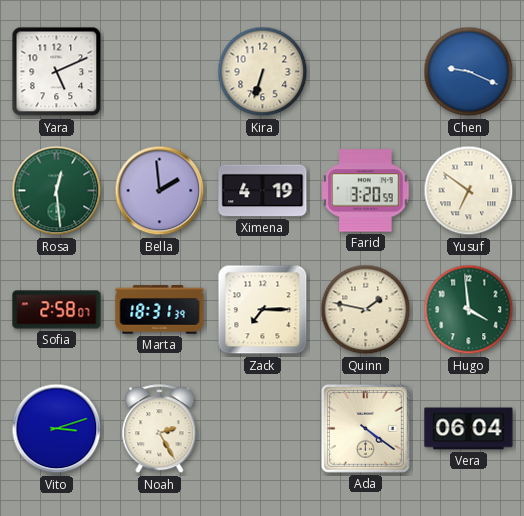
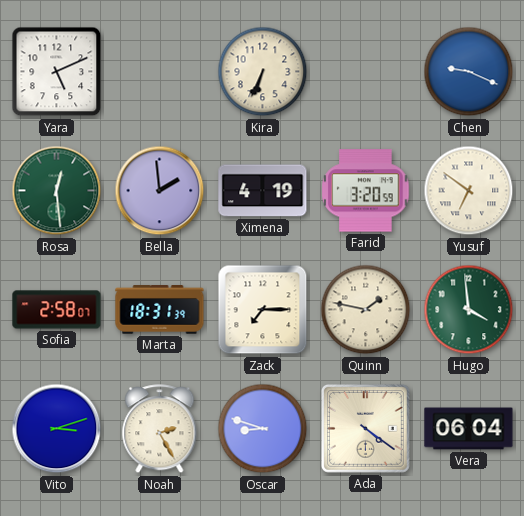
Kira: 6:33 -> 6:34
Oscar: none -> 8:48
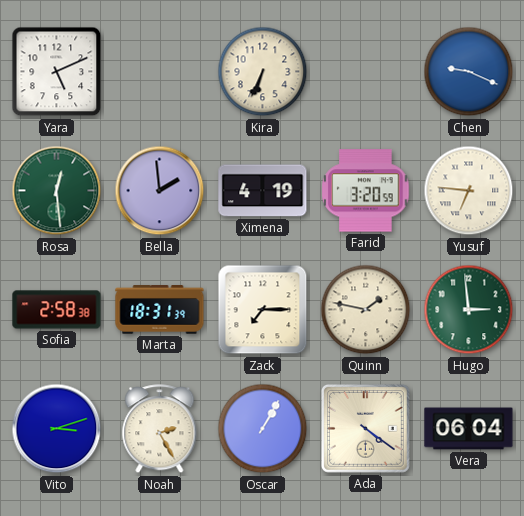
Yusuf: 6:51 -> 6:46
Sofia: 2:58:07 -> 2:58:38
Hugo: 3:59 -> 2:59
Oscar: 8:48 -> 1:05
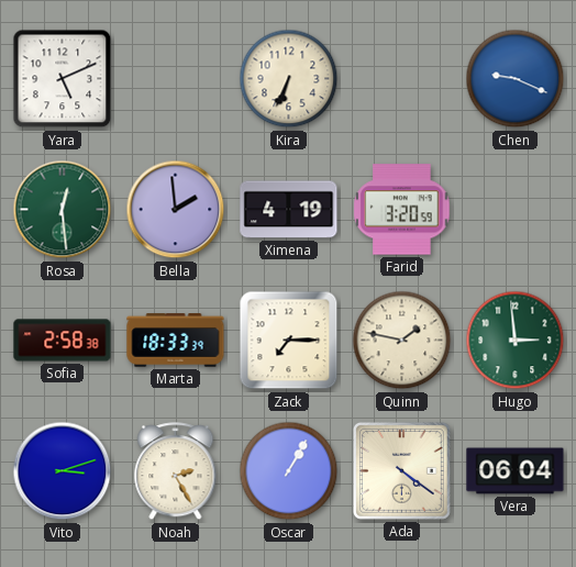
Yusuf: 6:46 -> none
Marta: 18:31 -> 18:33
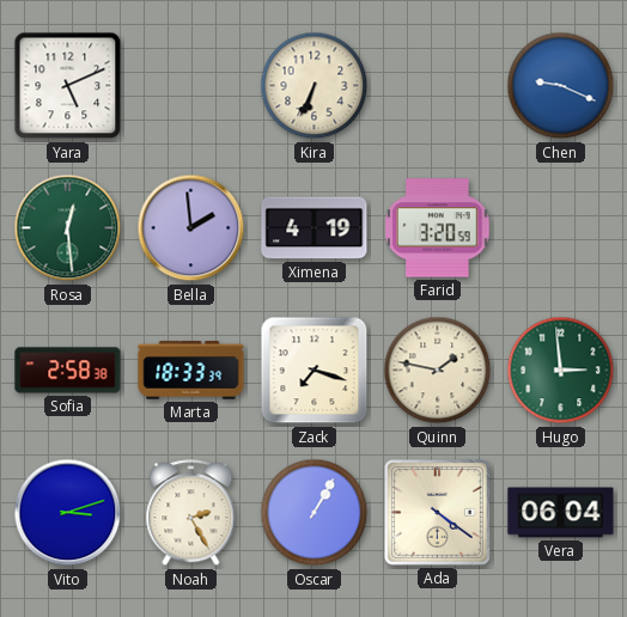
Zack: 7:15 -> 7:18
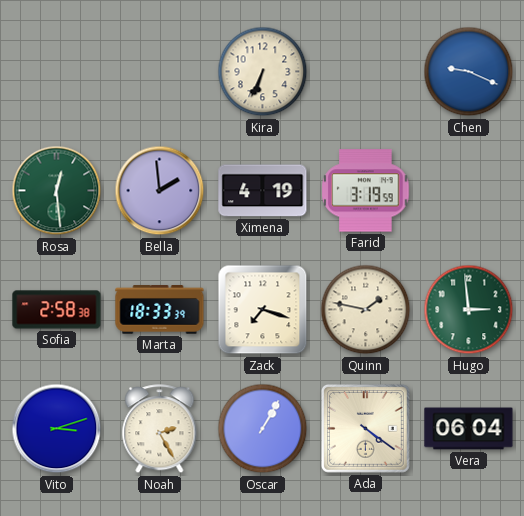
Yara: 5:11 -> none
Farid: 3:20 -> 3:19
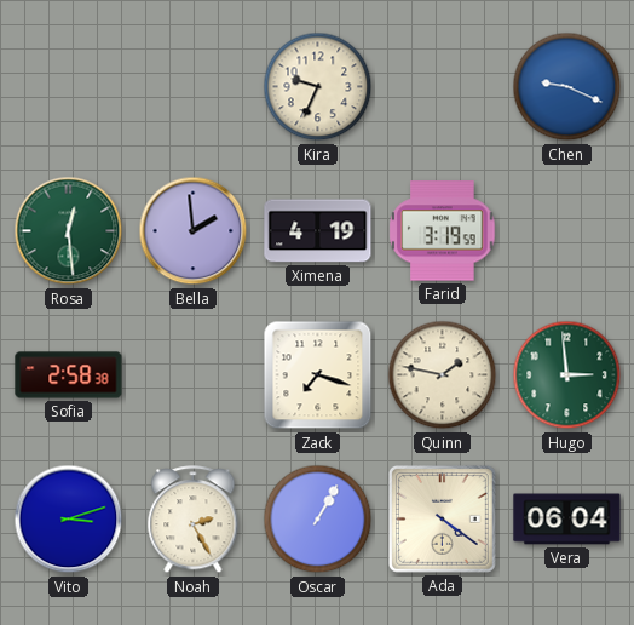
Kira: 6:34 -> 9:34
Marta: 18:33 -> none
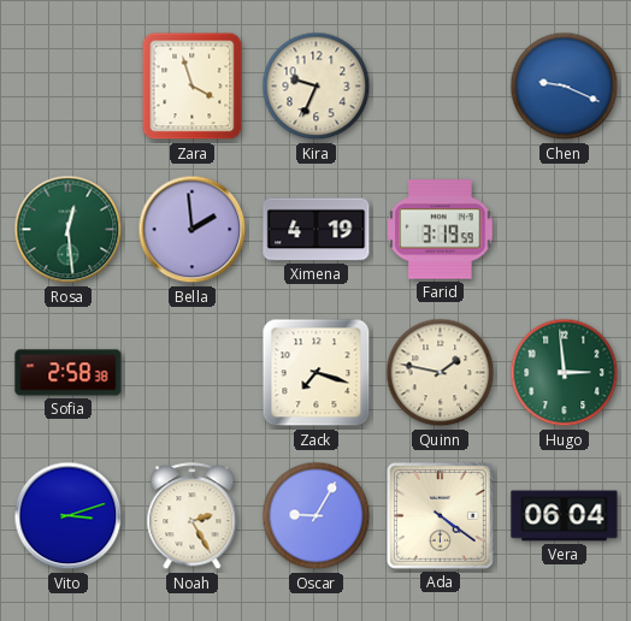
Zara: none -> 3:57
Oscar: 1:05 -> 9:05
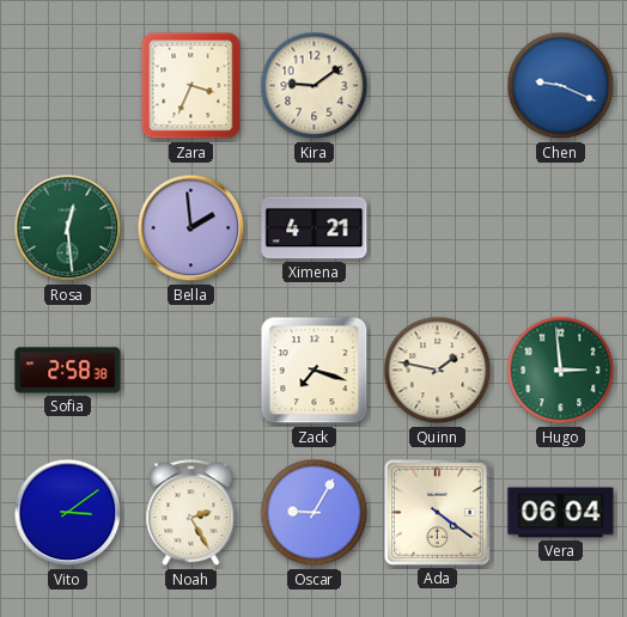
Zara: 3:57 -> 3:34
Kira: 9:34 -> 9:09
Ximena: 4:19 -> 4:21
Farid: 3:19 -> none
Vito: 3:12 -> 3:09
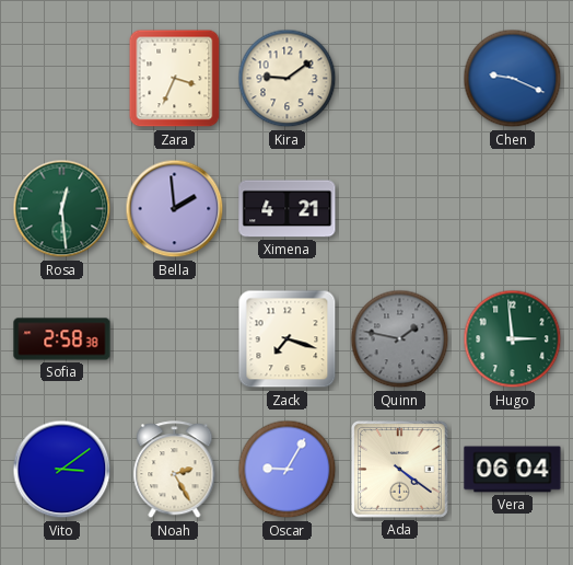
Quinn dial: cream -> grey
